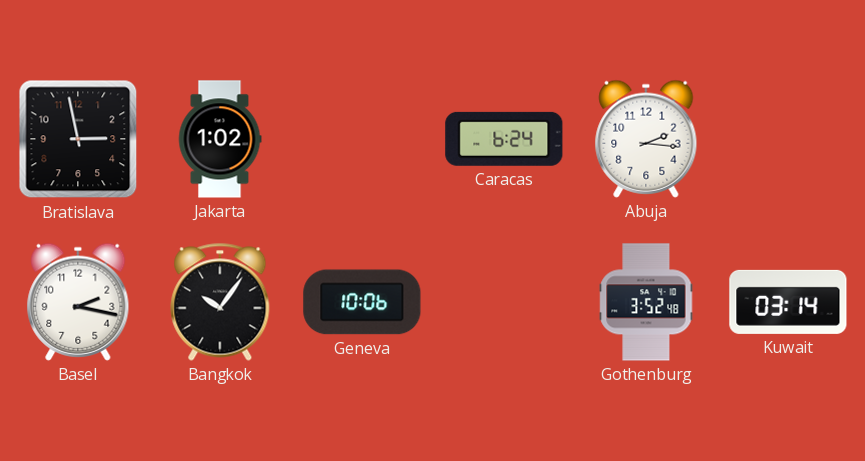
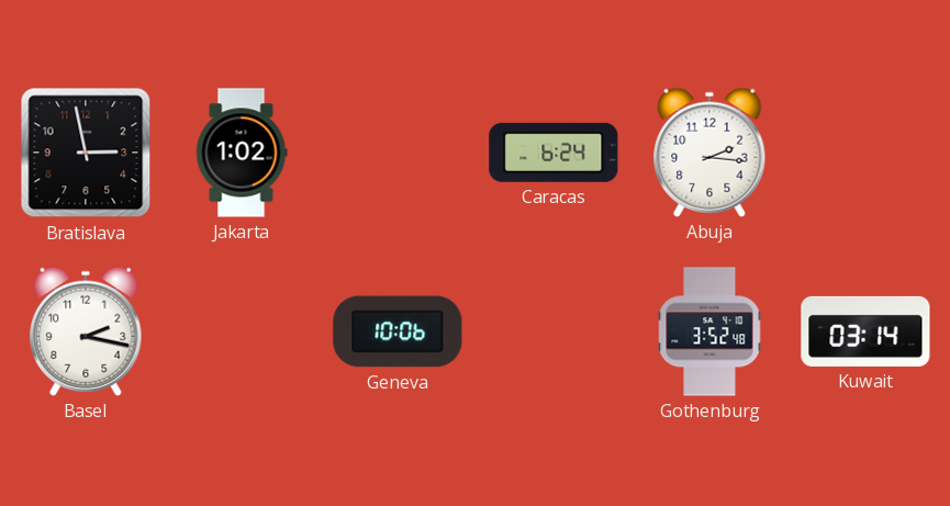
Bangkok: 10:06 -> none
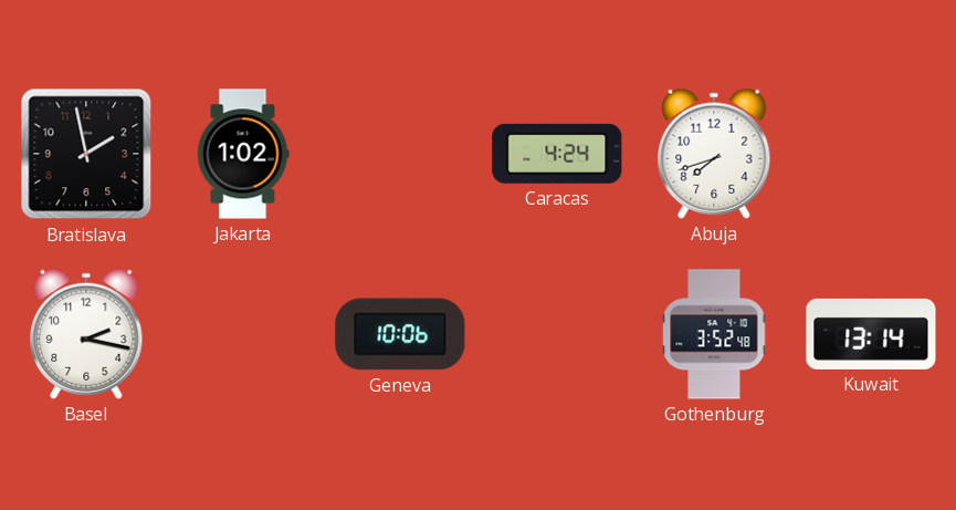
Bratislava: 2:58 -> 1:58
Caracas: 6:24 -> 4:24
Abuja: 2:16 -> 7:42
Kuwait: 03:14 -> 13:14
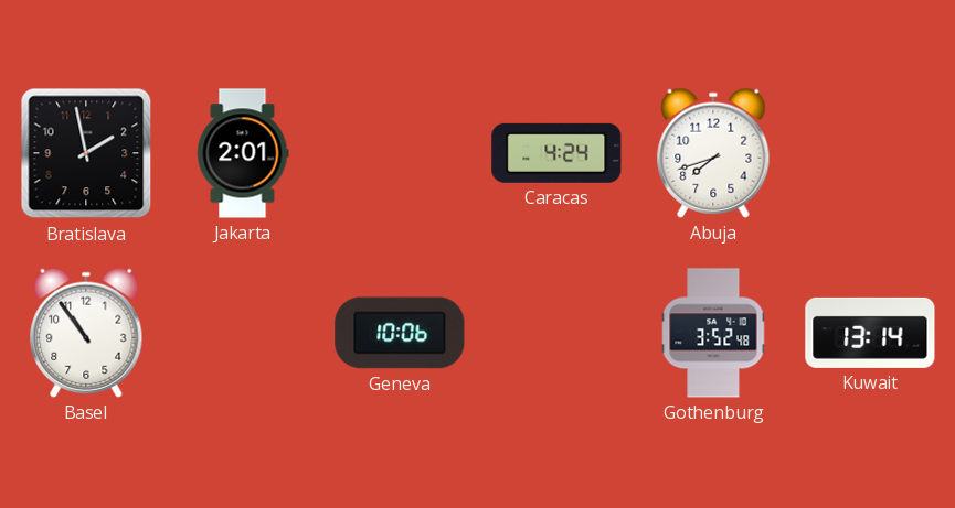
Jakarta: 1:02 -> 2:01
Basel: 2:17 -> 10:54
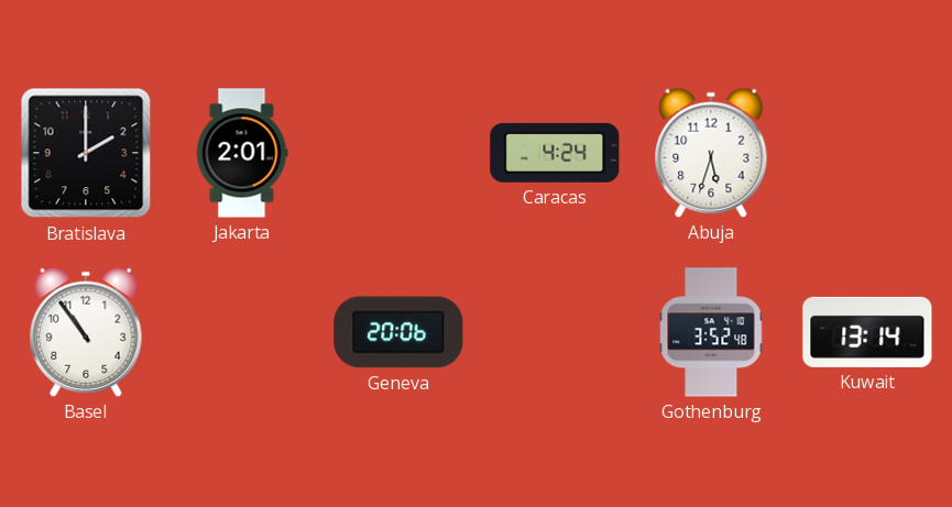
Bratislava: 1:58 -> 2:00
Abuja: 7:42 -> 5:33
Geneva: 10:06 -> 20:06
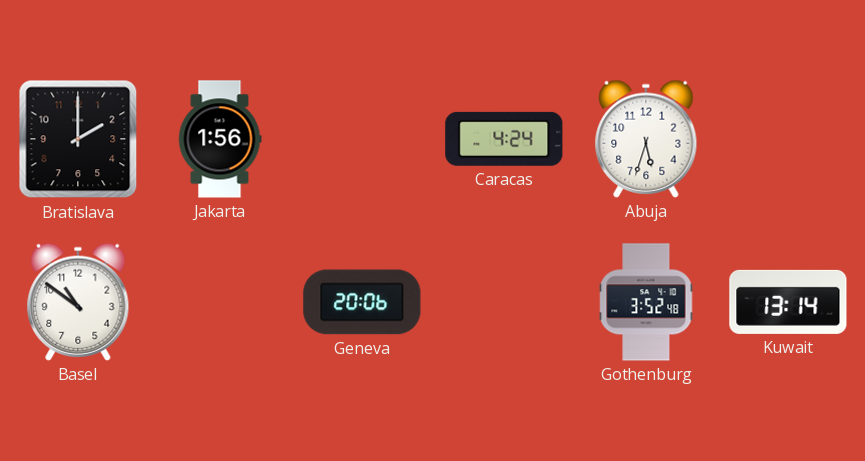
Jakarta: 2:01 -> 1:56
Basel: 10:54 -> 10:51
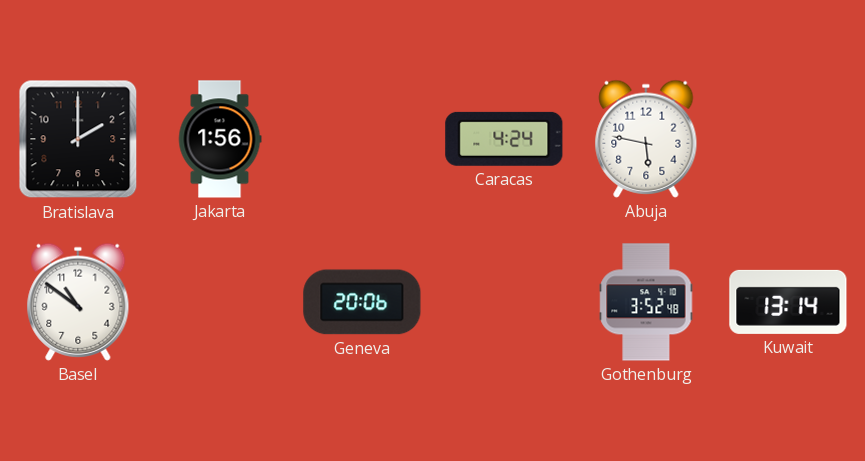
Abuja: 5:33 -> 5:47
